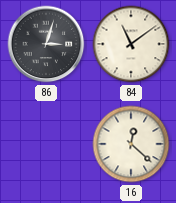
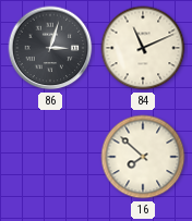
84: 11:09 -> 11:11
16: 12:22 -> 7:52
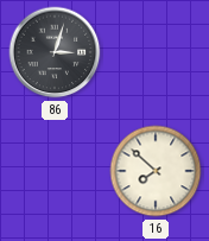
84: 11:11 -> none
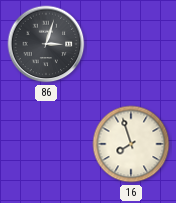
16: 7:52 -> 7:57
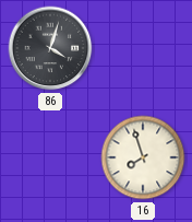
86: 3:03 -> 4:03
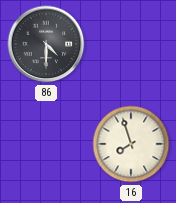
86: 4:03 -> 4:30
